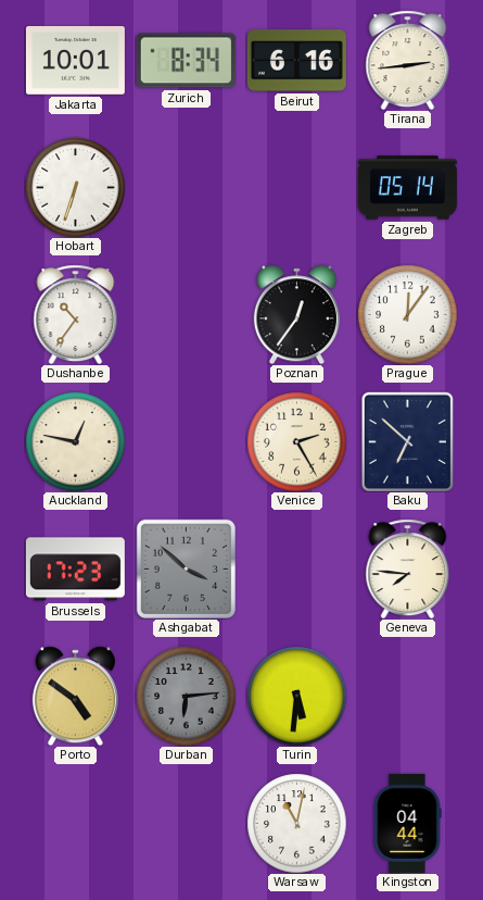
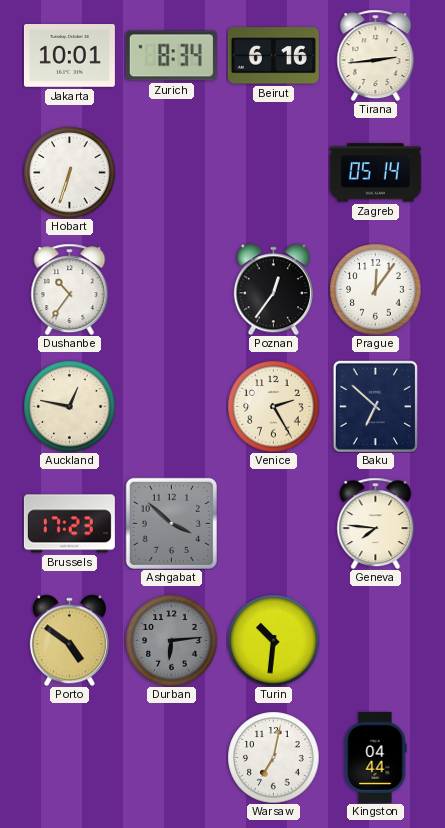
Turin: 5:31 -> 10:31
Warsaw: 11:02 -> 7:02
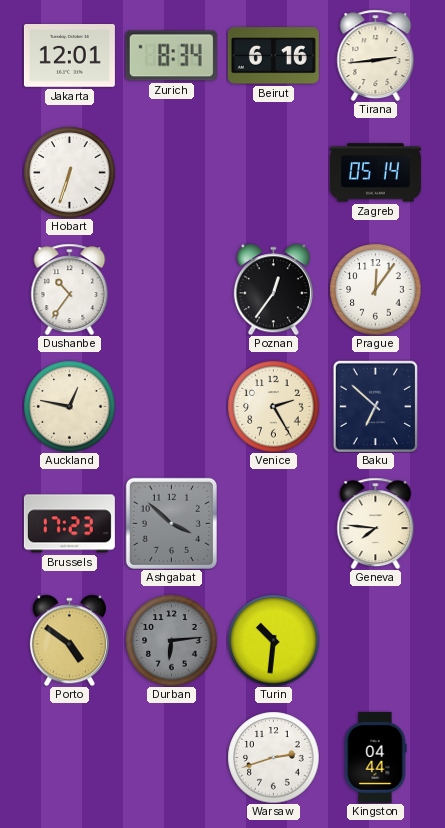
Jakarta: 10:01 -> 12:01
Warsaw: 7:02 -> 2:42
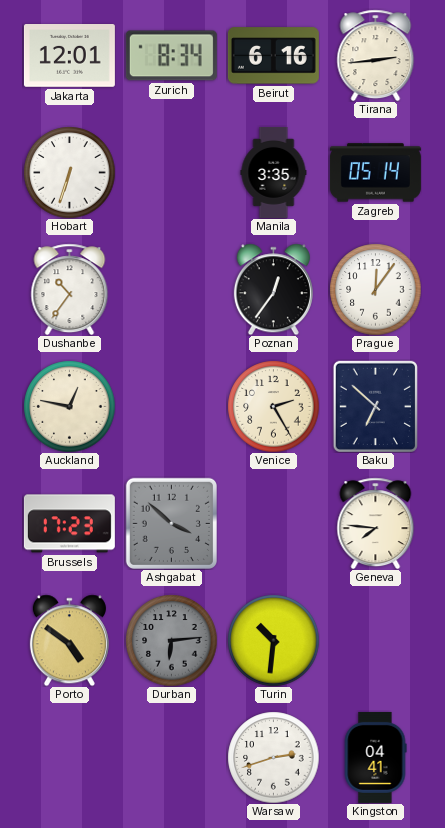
Manila: none -> 3:35
Kingston: 04:44 -> 04:41
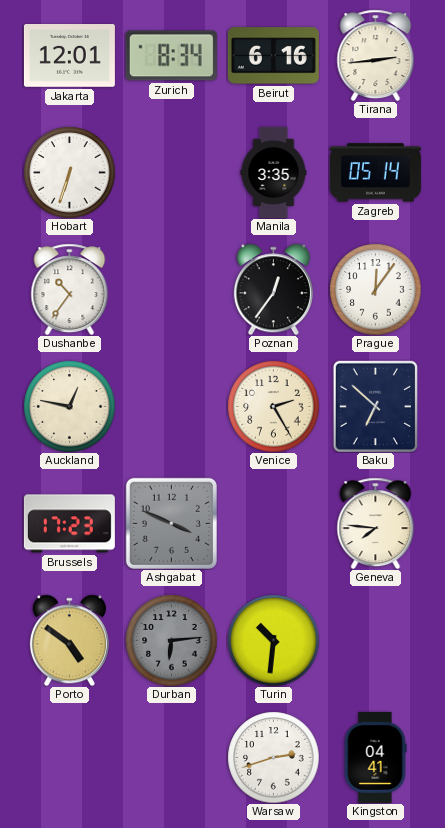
Ashgabat: 3:52 -> 3:49
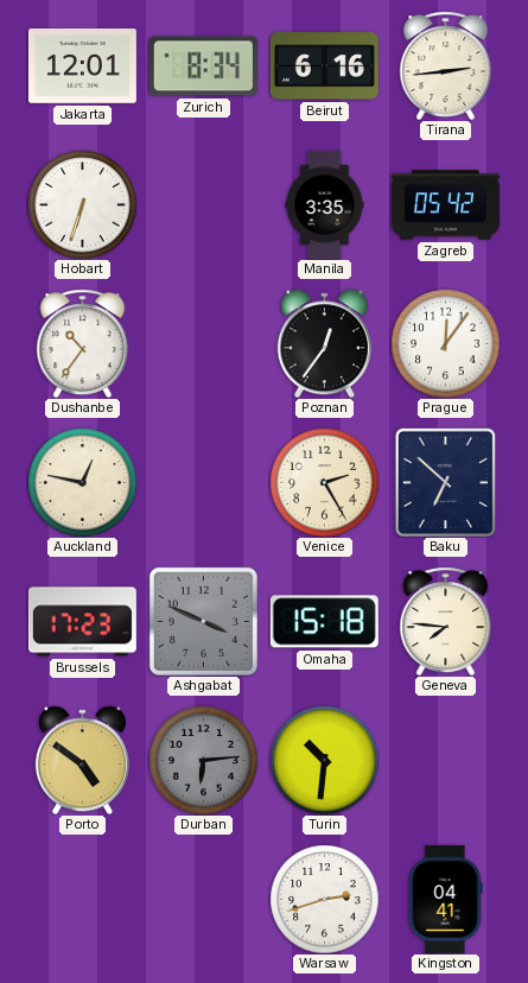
Zagreb: 05:14 -> 05:42
Omaha: none -> 15:18
